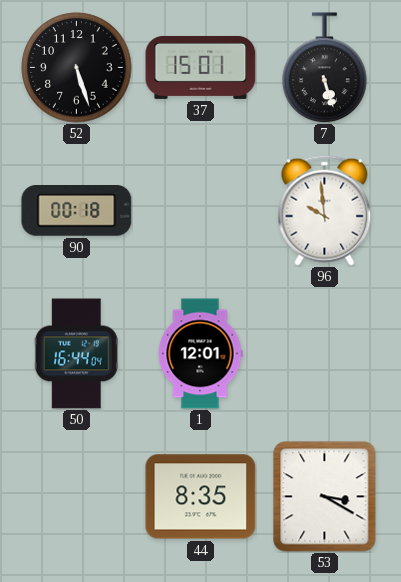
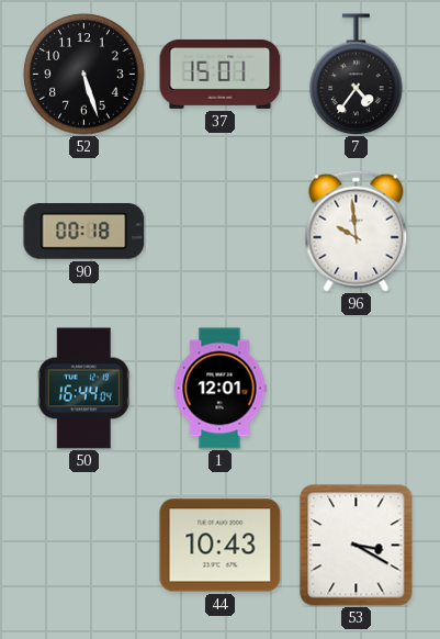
7: 5:27 -> 4:36
44: 8:35 -> 10:43
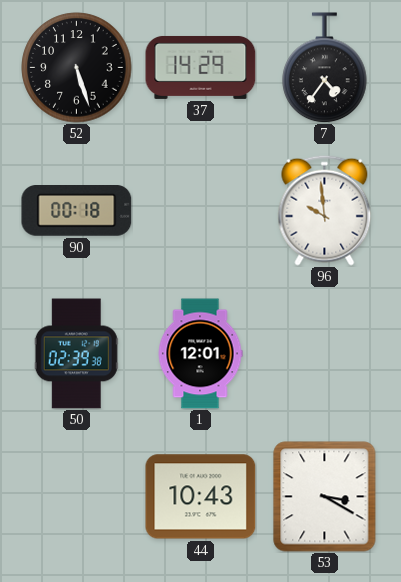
37: 15:01 -> 14:29
50: 16:44 -> 02:39
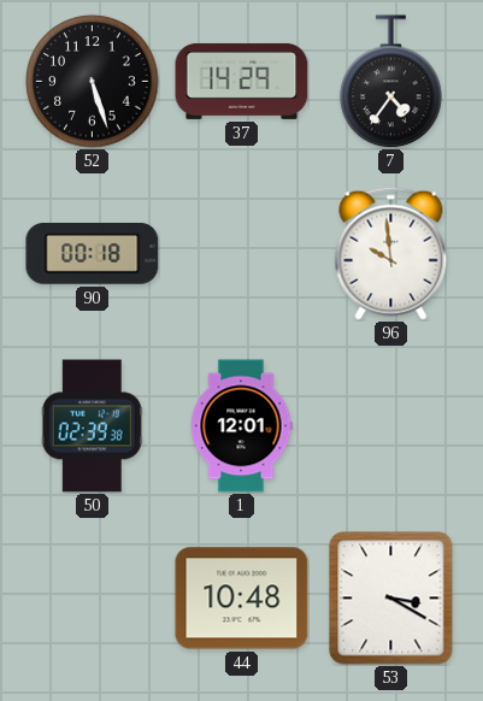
44: 10:43 -> 10:48
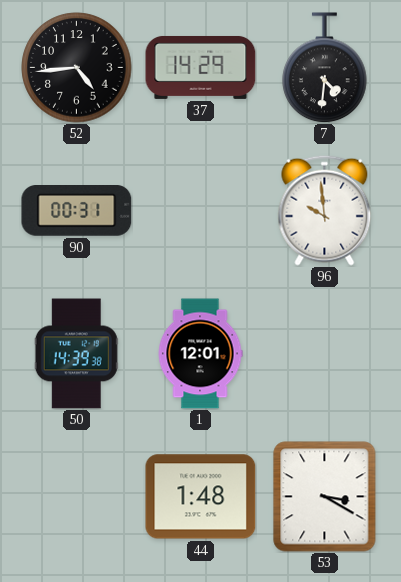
52: 5:27 -> 4:44
7: 4:36 -> 4:31
90: 00:18 -> 00:31
50: 02:39 -> 14:39
44: 10:48 -> 1:48
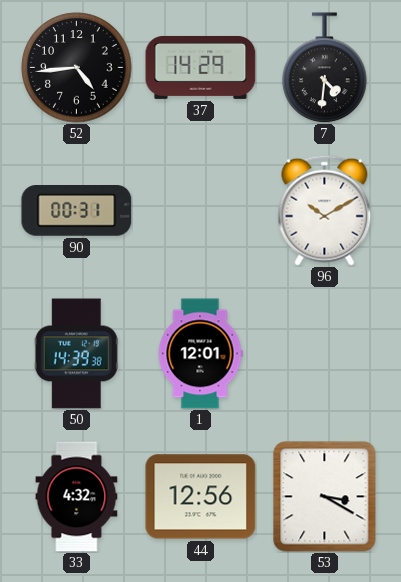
96: 9:59 -> 10:10
33: none -> 4:32
44: 1:48 -> 12:56
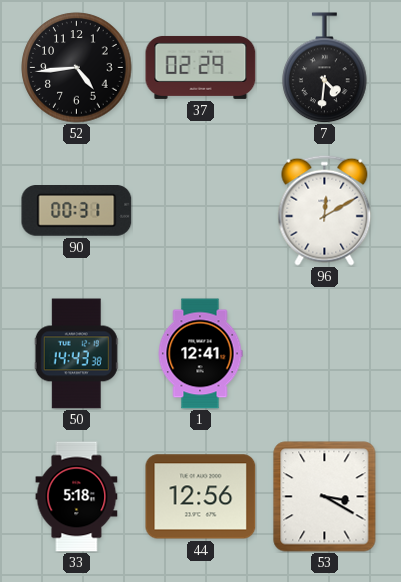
37: 14:29 -> 02:29
96: 10:10 -> 12:10
50: 14:39 -> 14:43
1: 12:01 -> 12:41
33: 4:32 -> 5:18
